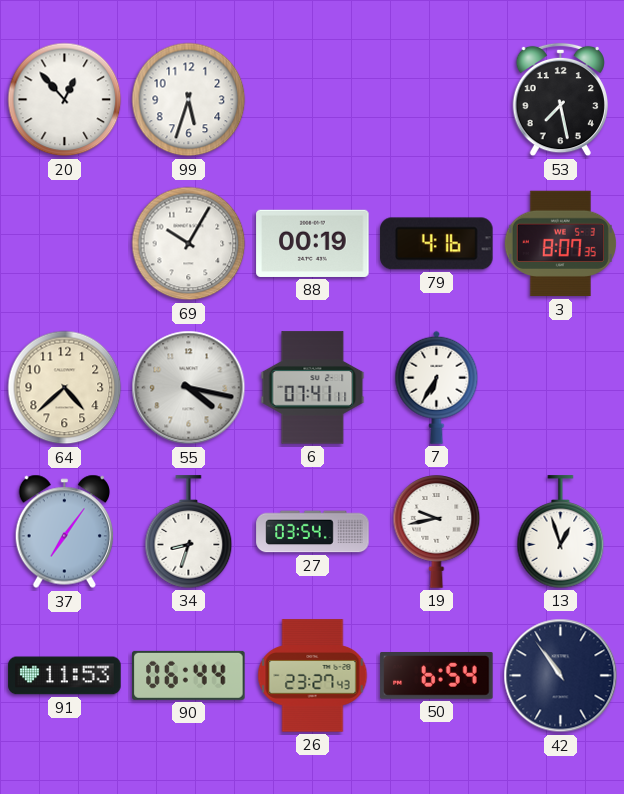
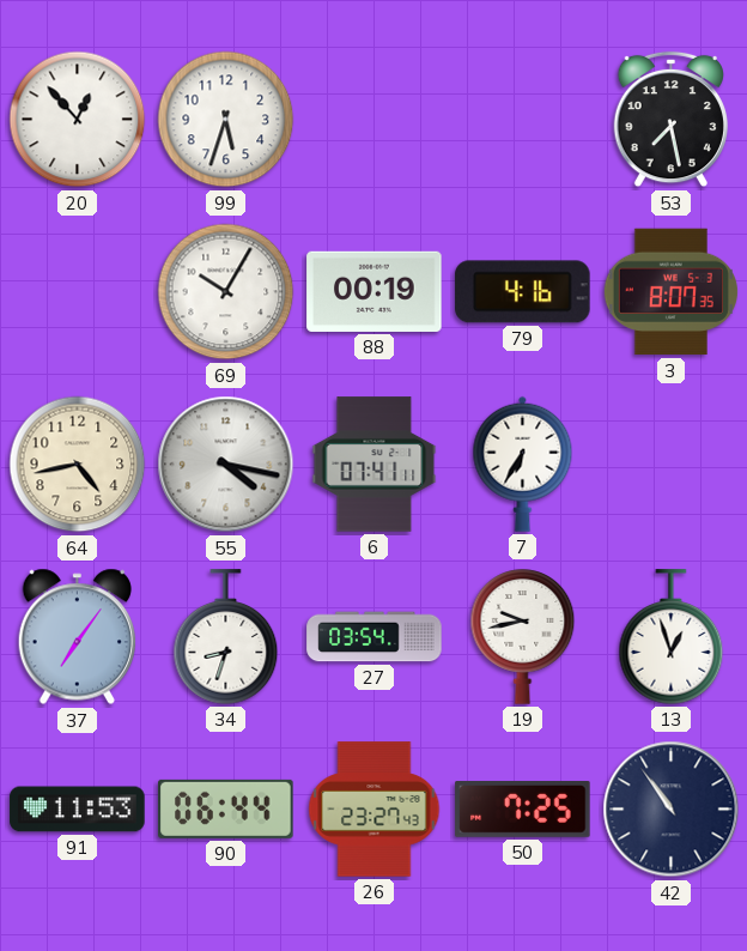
64: 4:38 -> 4:43
50: 6:54 -> 7:25
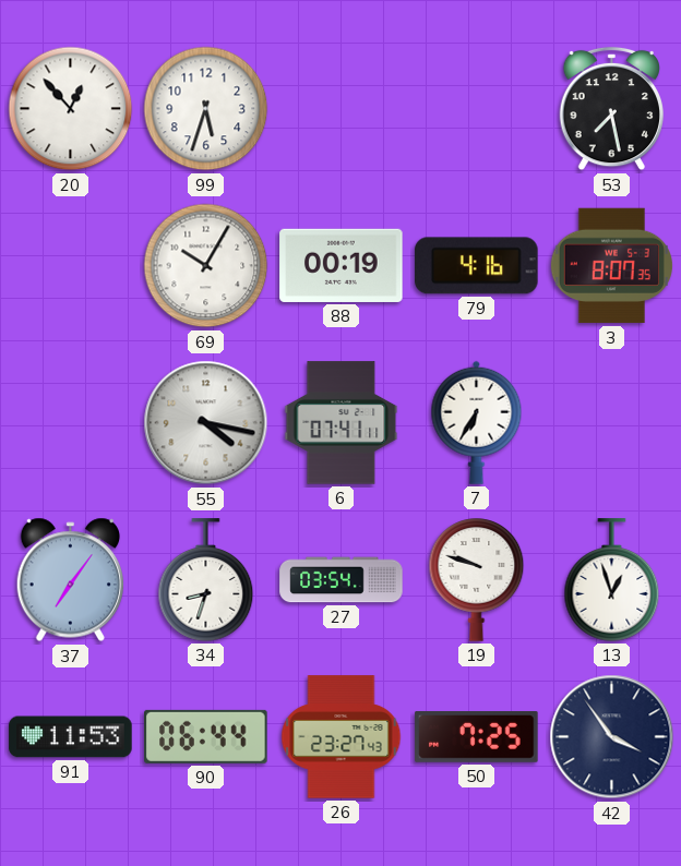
64: 4:43 -> none
19: 9:43 -> 9:48
42: 10:54 -> 3:54
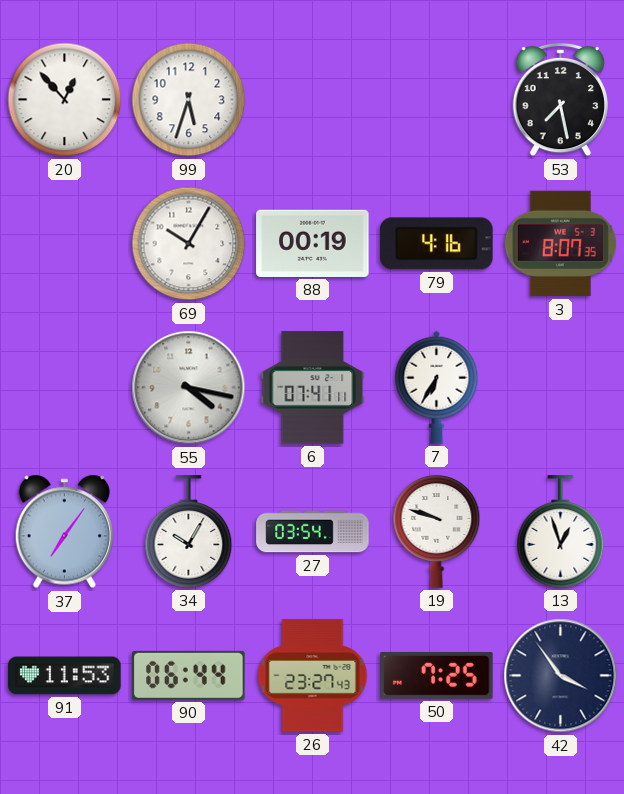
34: 8:33 -> 10:05
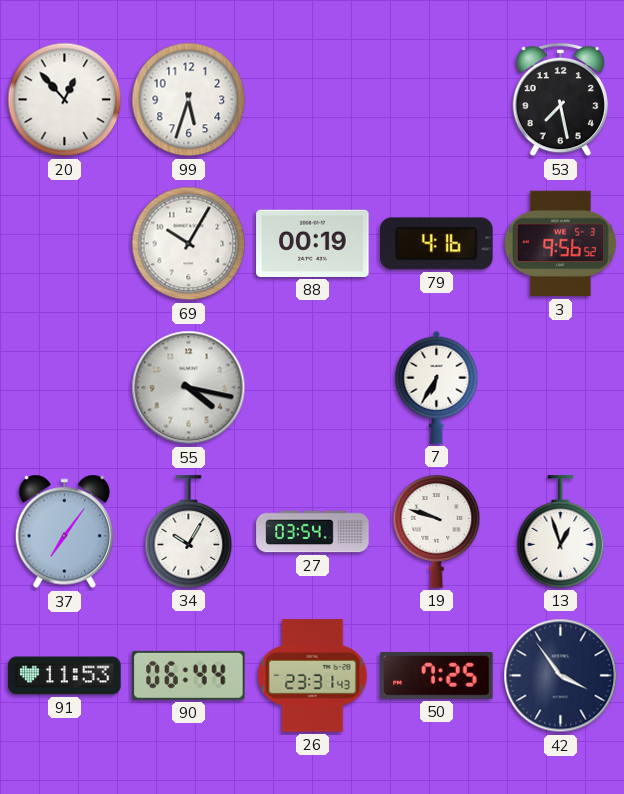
3: 8:07 -> 9:56
6: 07:41 -> none
26: 23:27 -> 23:31
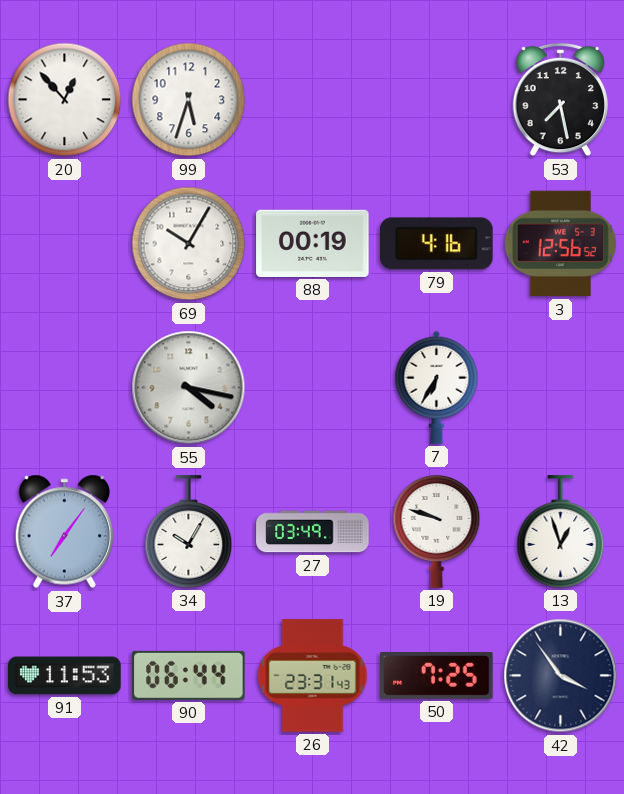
3: 9:56 -> 12:56
27: 03:54 -> 03:49
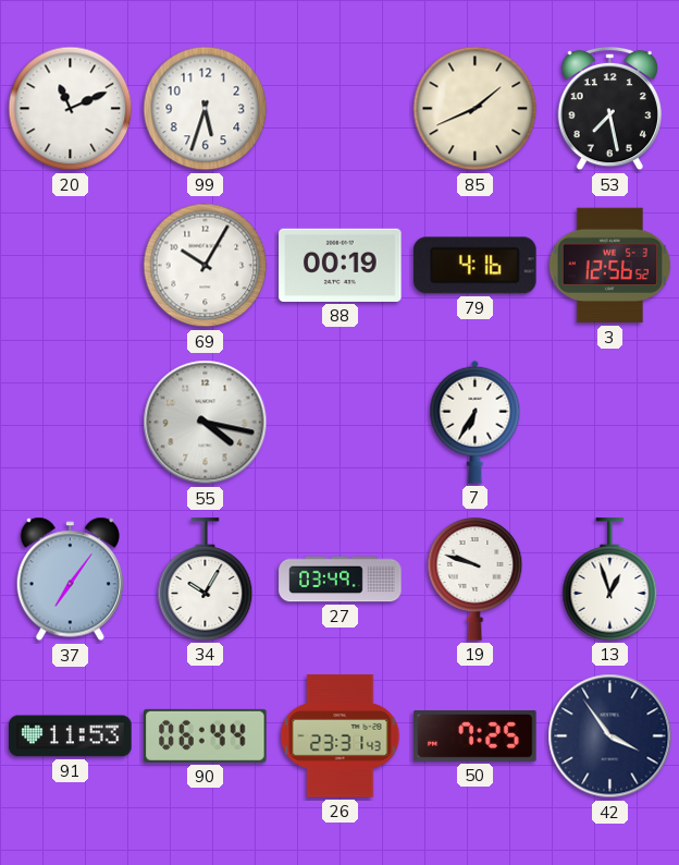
20: 12:53 -> 11:11
85: none -> 1:41
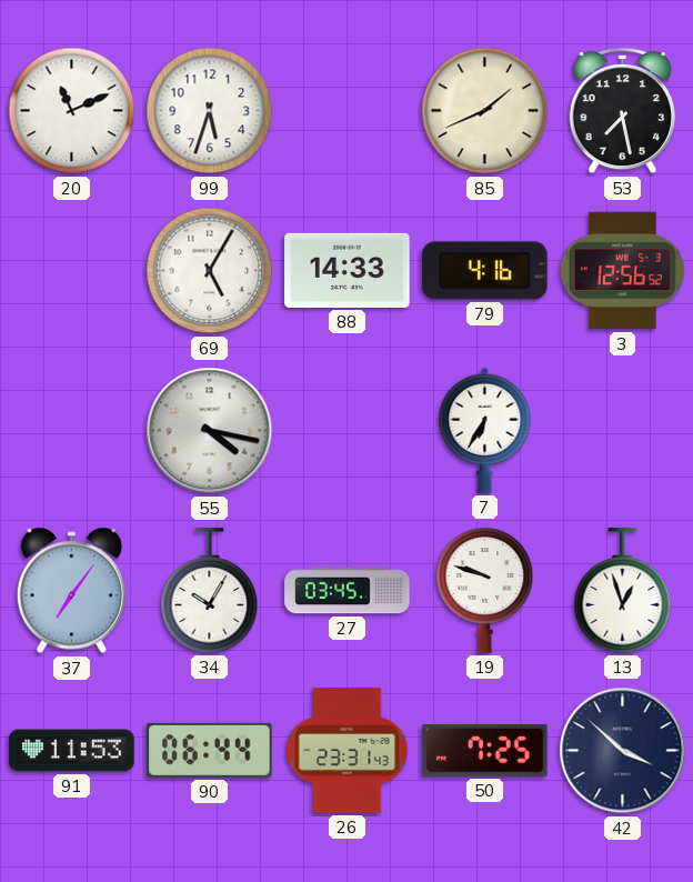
69: 10:05 -> 5:05
88: 00:19 -> 14:33
27: 03:49 -> 03:45
42: 3:54 -> 3:52
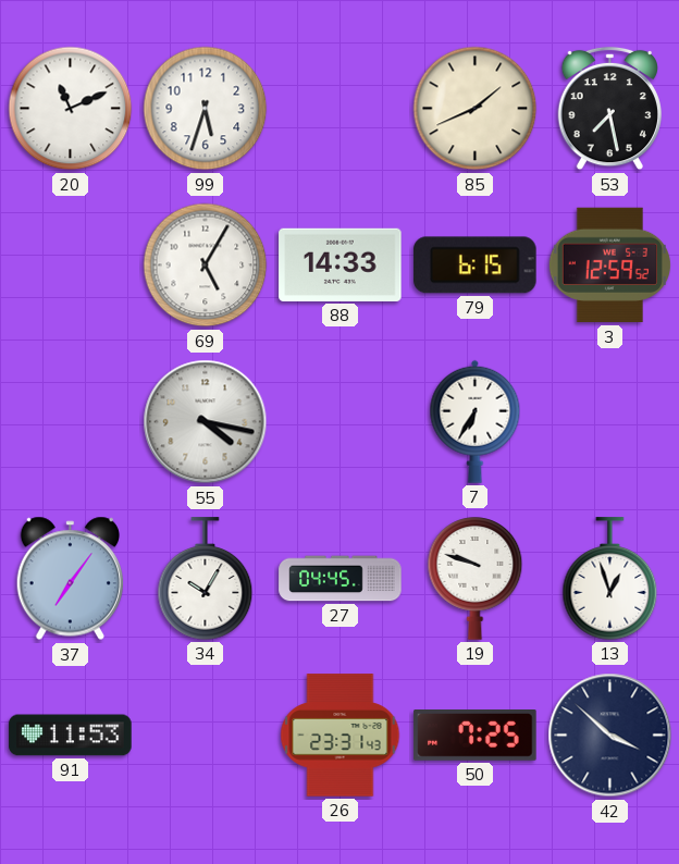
79: 4:16 -> 6:15
3: 12:56 -> 12:59
27: 03:45 -> 04:45
90: 06:44 -> none
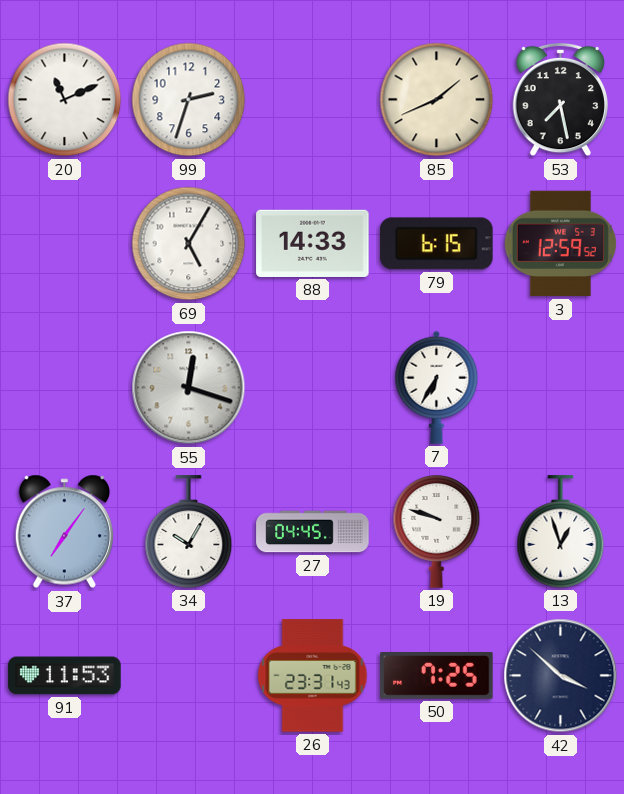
99: 5:33 -> 2:33
55: 4:17 -> 12:18
